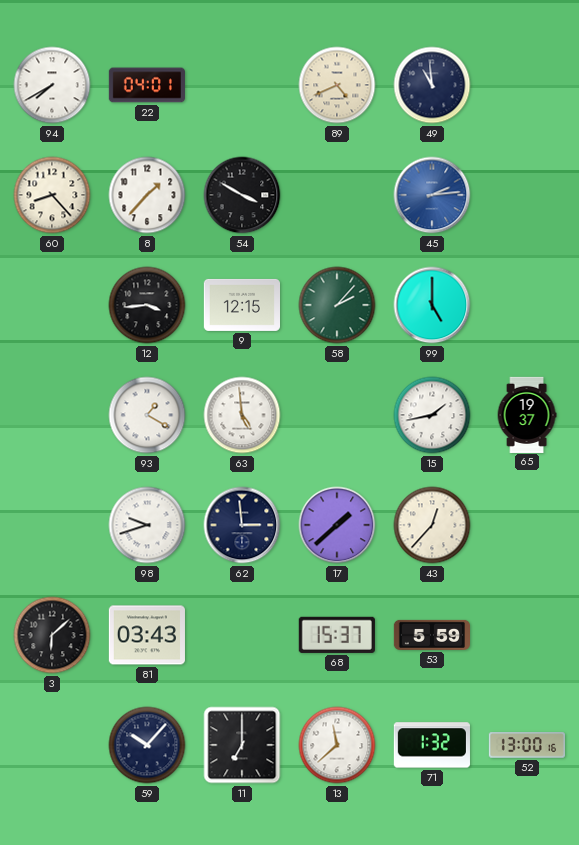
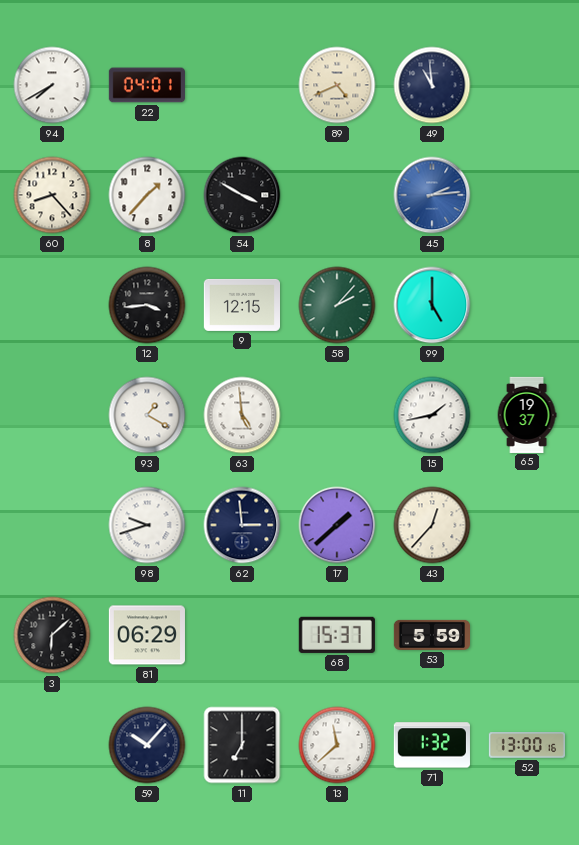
81: 03:43 -> 06:29
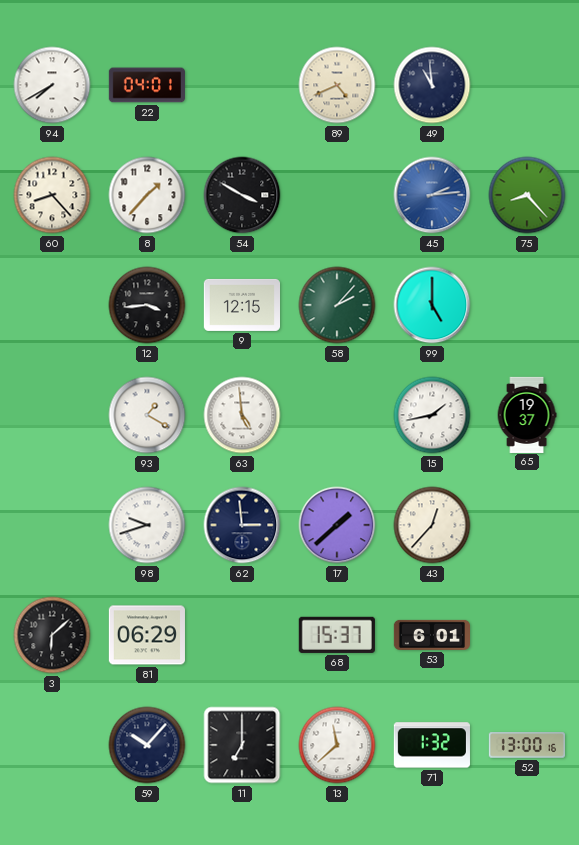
75: none -> 8:23
53: 5:59 -> 6:01
